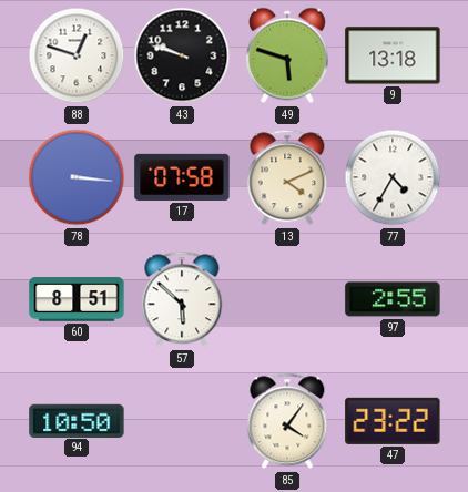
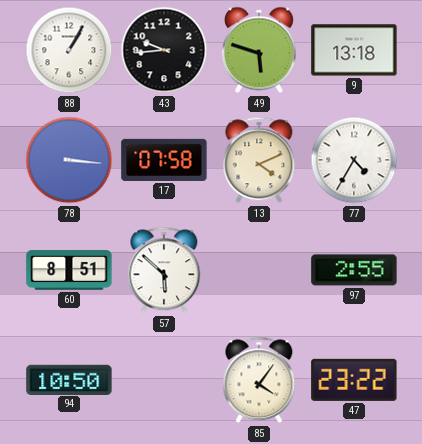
88: 12:48 -> 1:05
43: 9:48 -> 9:44
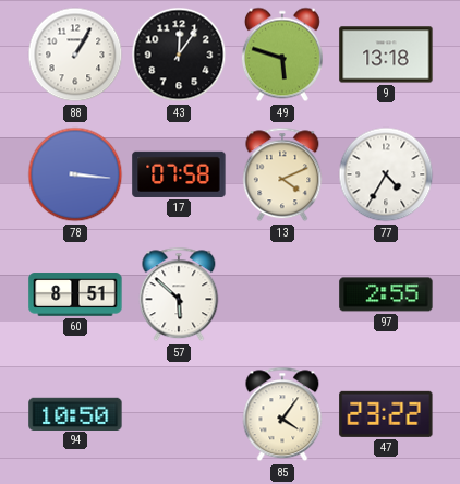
43: 9:44 -> 12:06
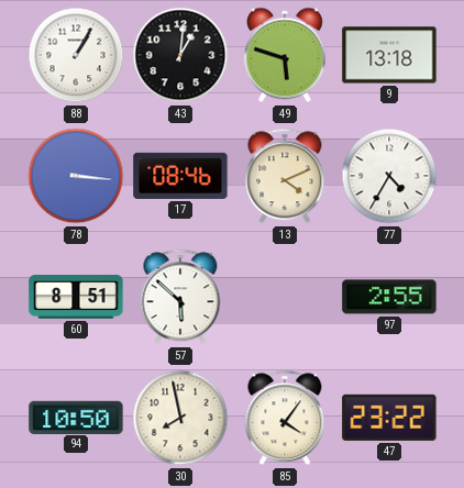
43: 12:06 -> 1:01
17: 07:58 -> 08:46
30: none -> 7:58
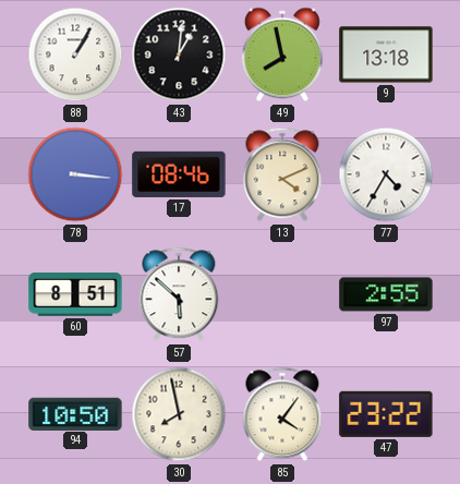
49: 5:48 -> 7:58
